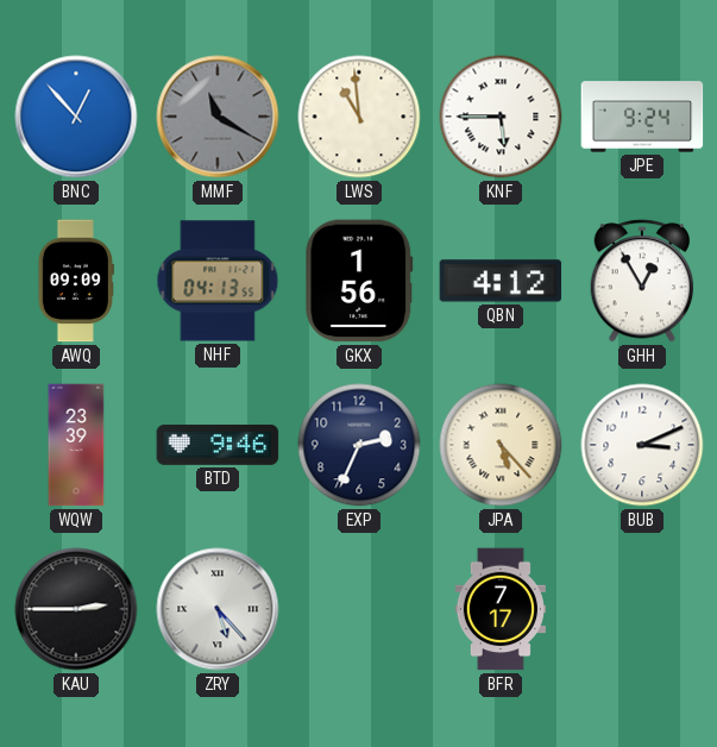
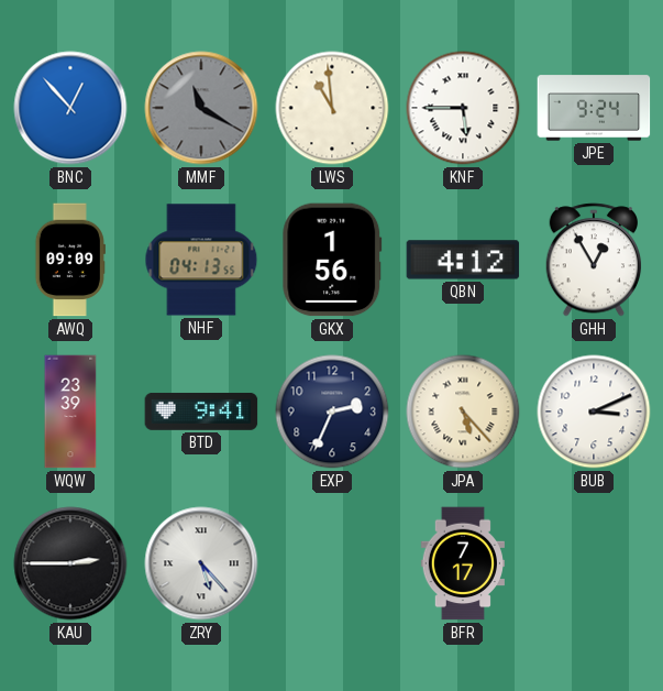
BTD: 9:46 -> 9:41
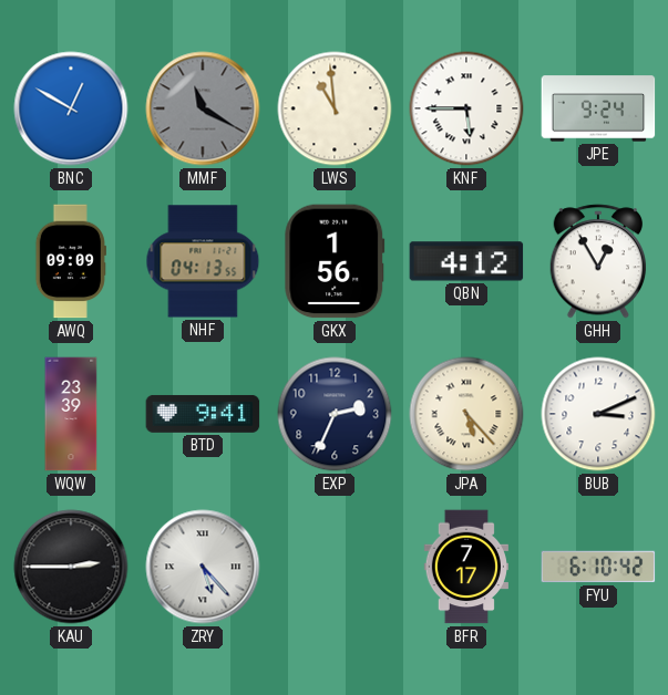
BNC: 12:53 -> 12:50
FYU: none -> 6:10
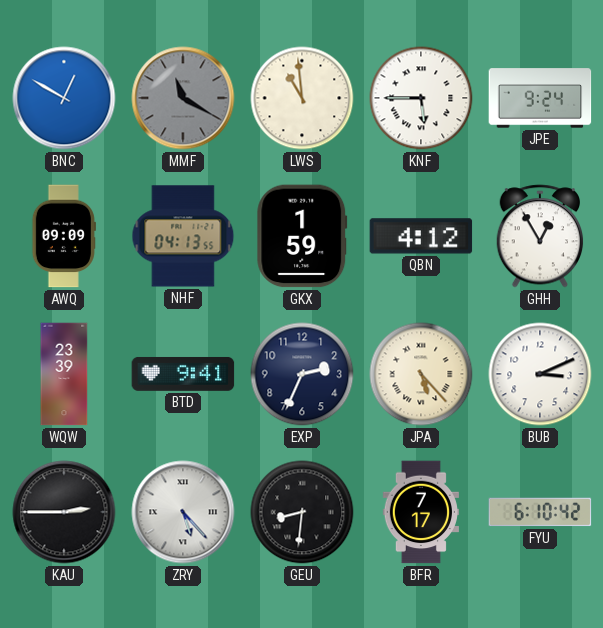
GKX: 1:56 -> 1:59
GEU: none -> 8:31
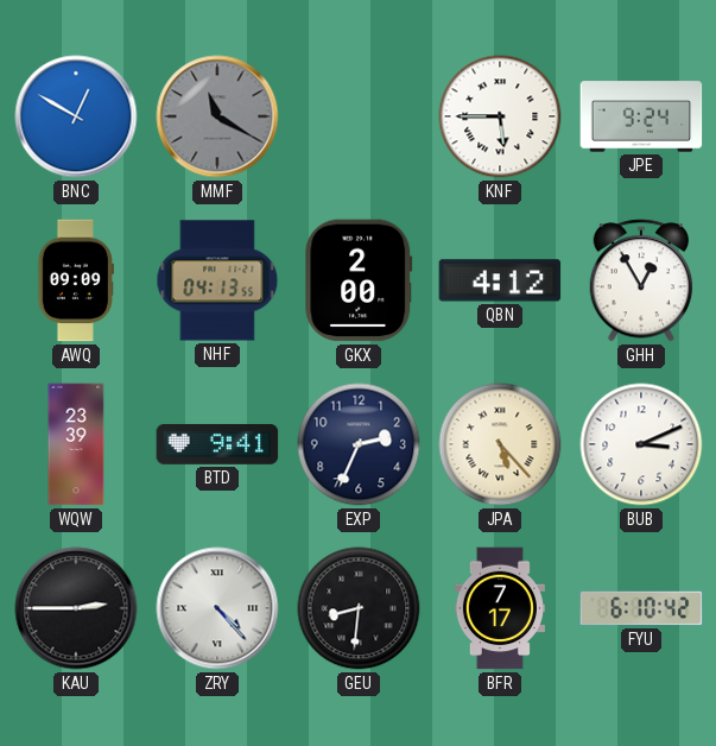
LWS: 10:59 -> none
GKX: 1:59 -> 2:00
ZRY: 5:23 -> 4:23
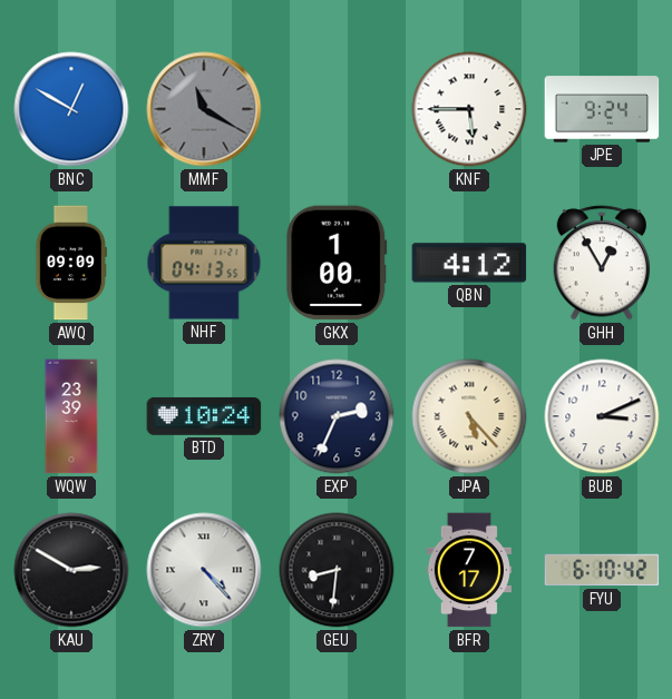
GKX: 2:00 -> 1:00
BTD: 9:41 -> 10:24
KAU: 2:45 -> 2:50
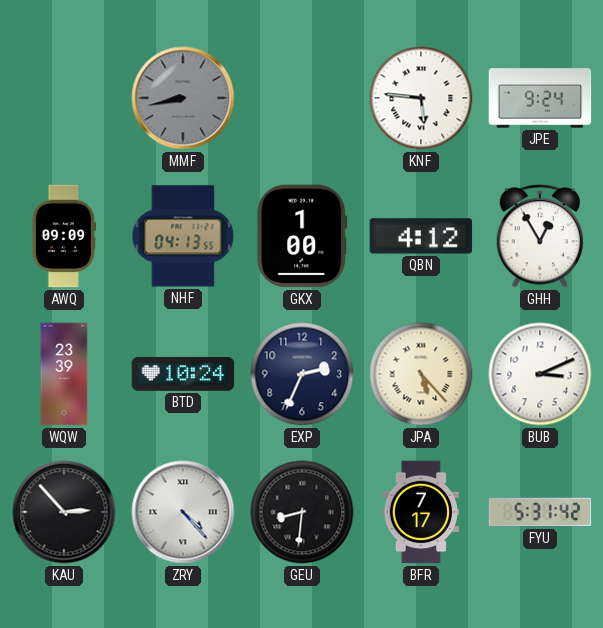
BNC: 12:50 -> none
MMF: 11:20 -> 8:43
KNF: 5:45 -> 5:46
KAU: 2:50 -> 2:53
FYU: 6:10 -> 5:31
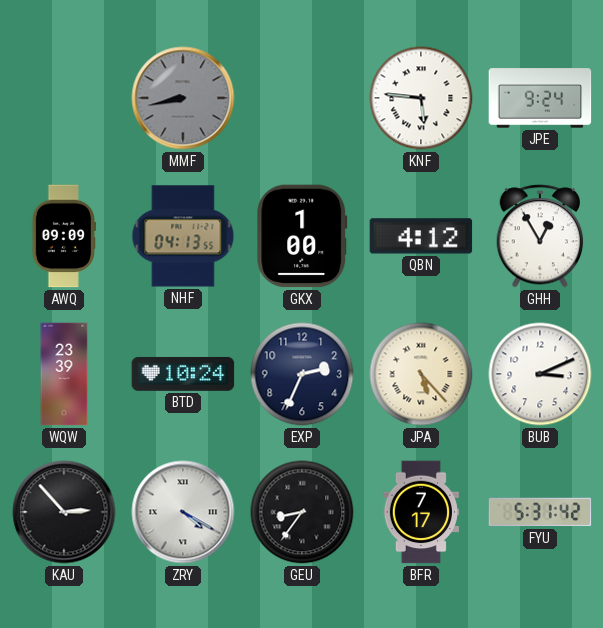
ZRY: 4:23 -> 4:20
GEU: 8:31 -> 8:36
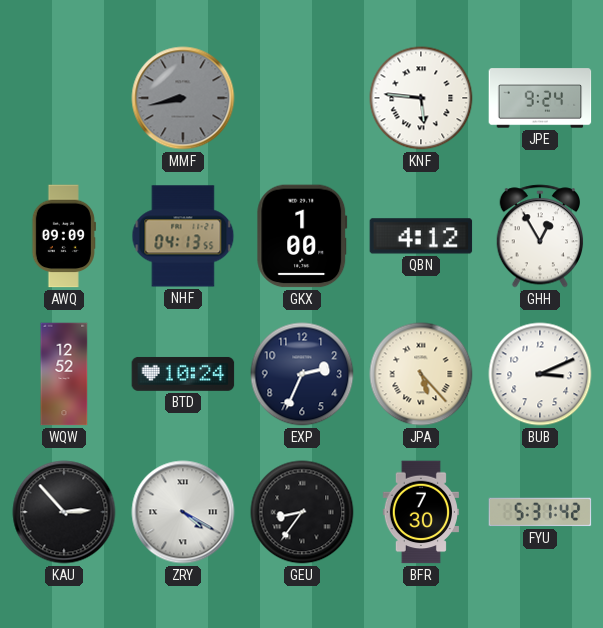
WQW: 23:39 -> 12:52
BFR: 7:17 -> 7:30
